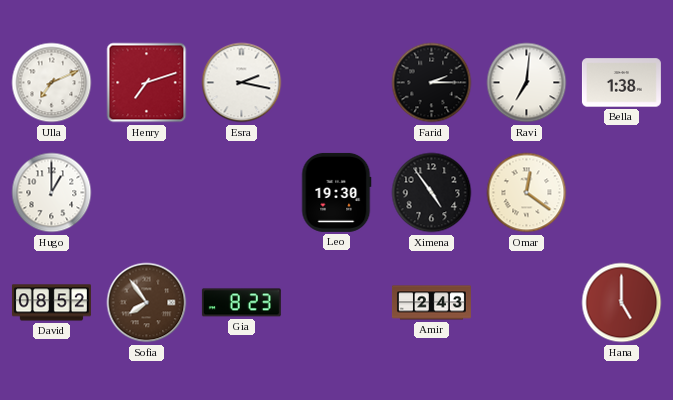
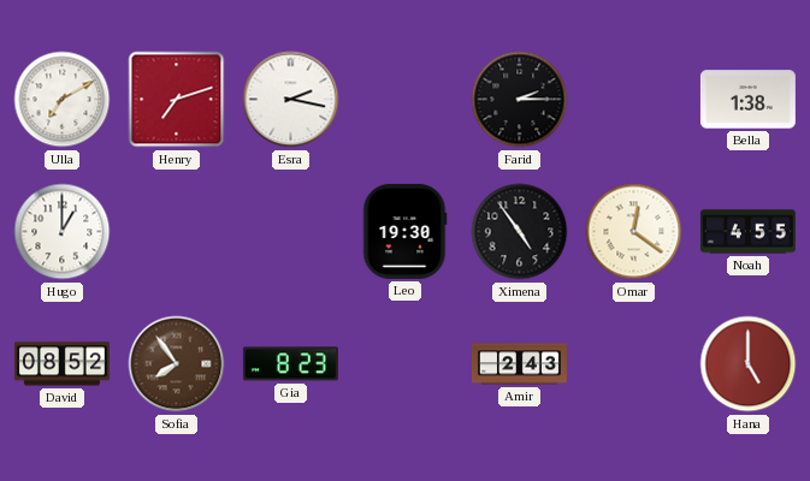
Ulla: 7:11 -> 7:10
Ravi: 7:01 -> none
Noah: none -> 4:55
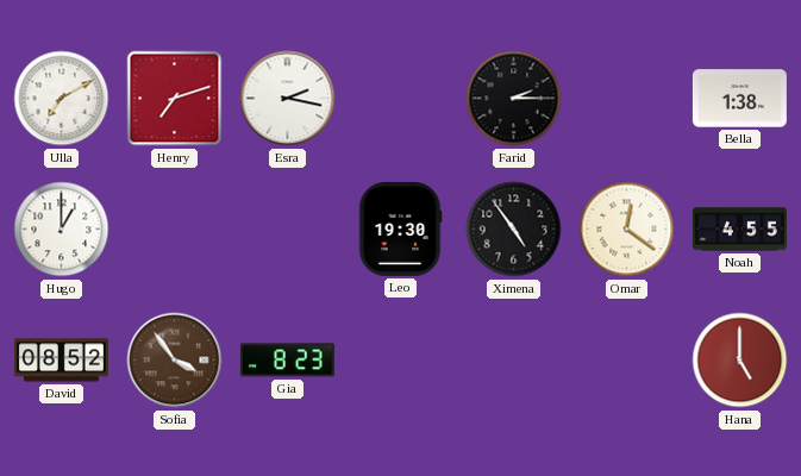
Sofia: 7:54 -> 3:54
Amir: 2:43 -> none
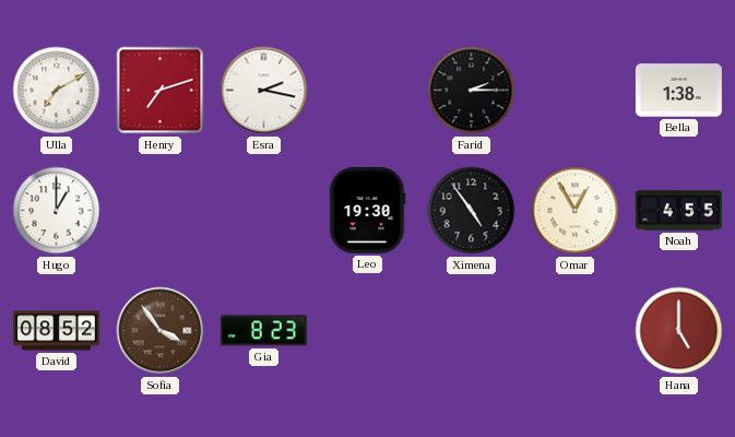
Omar: 12:21 -> 12:55
